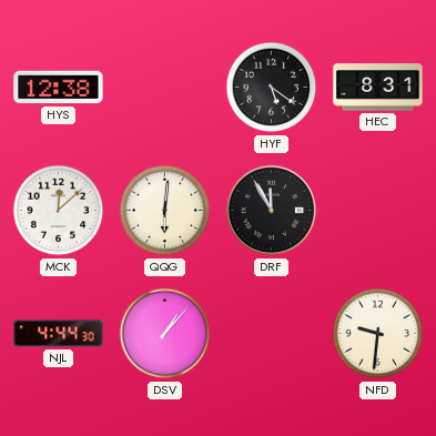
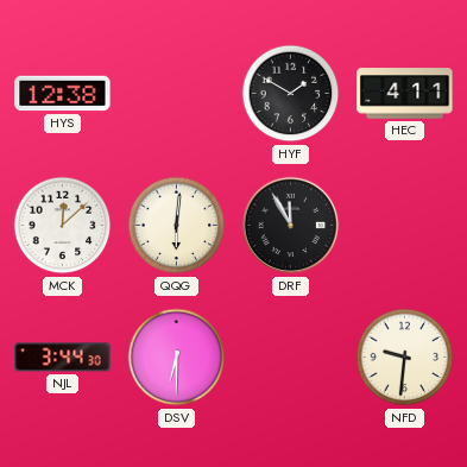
HYF: 5:21 -> 1:50
HEC: 8:31 -> 4:11
NJL: 4:44 -> 3:44
DSV: 1:07 -> 6:30
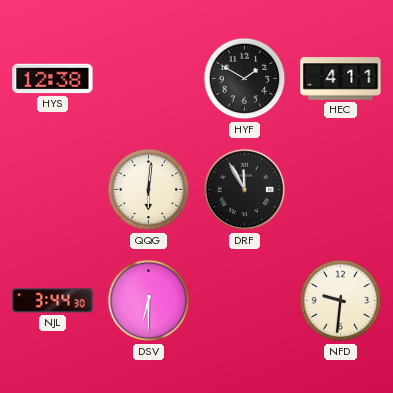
MCK: 12:08 -> none
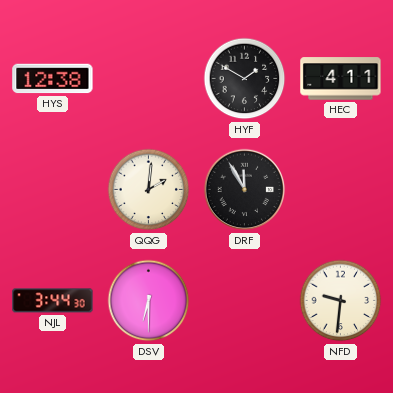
QQG: 6:01 -> 2:01
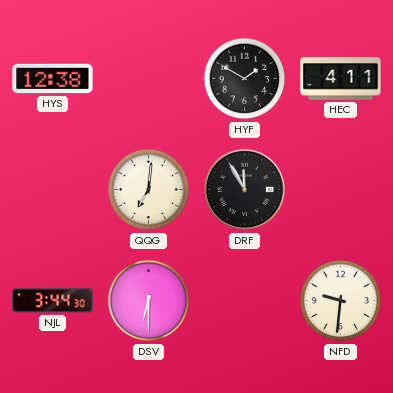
QQG: 2:01 -> 7:01
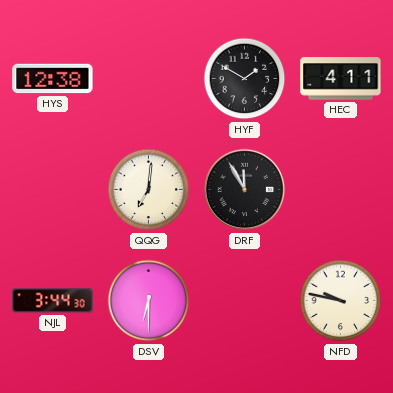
NFD: 9:31 -> 9:47
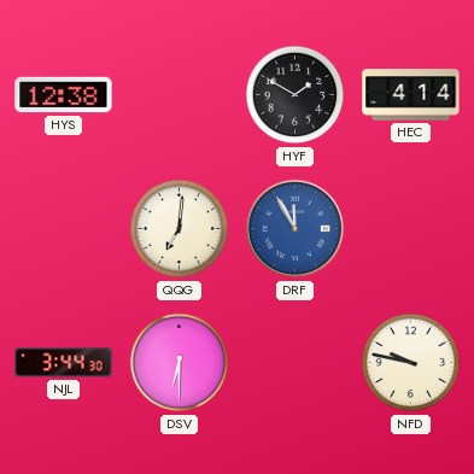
HEC: 4:11 -> 4:14
DRF dial: black -> blue
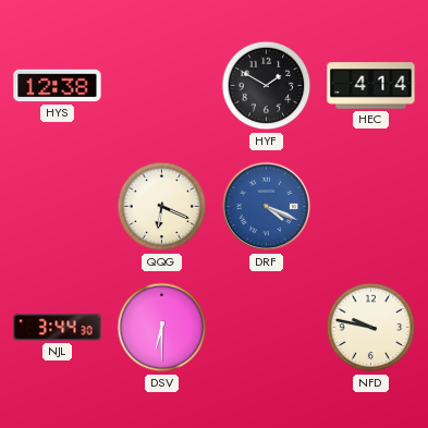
QQG: 7:01 -> 6:19
DRF: 11:55 -> 4:19
